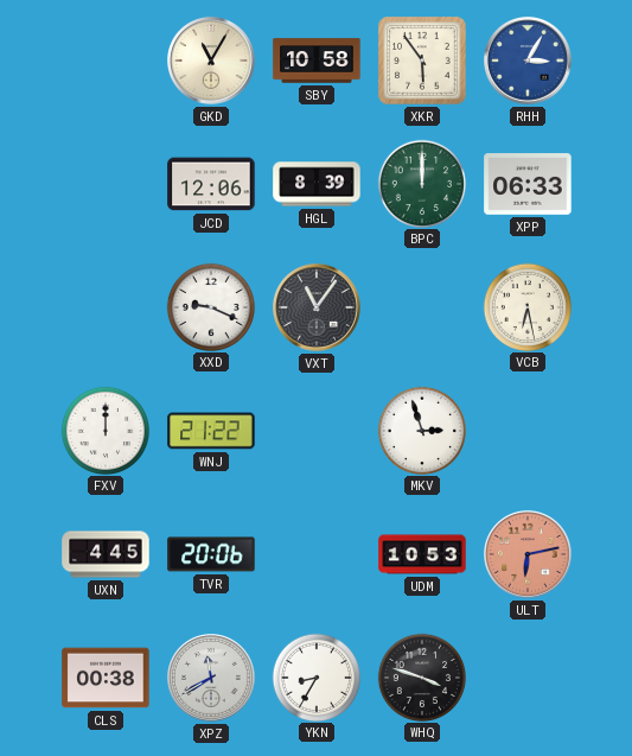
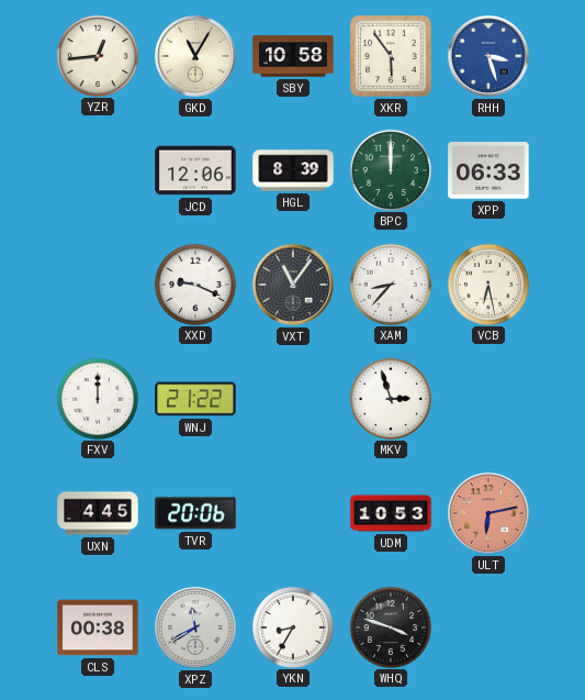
YZR: none -> 12:44
RHH: 3:05 -> 3:27
XAM: none -> 8:37
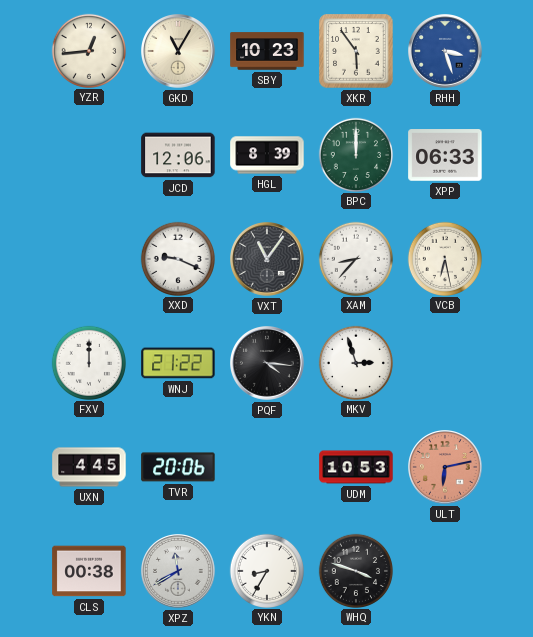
SBY: 10:58 -> 10:23
PQF: none -> 4:16
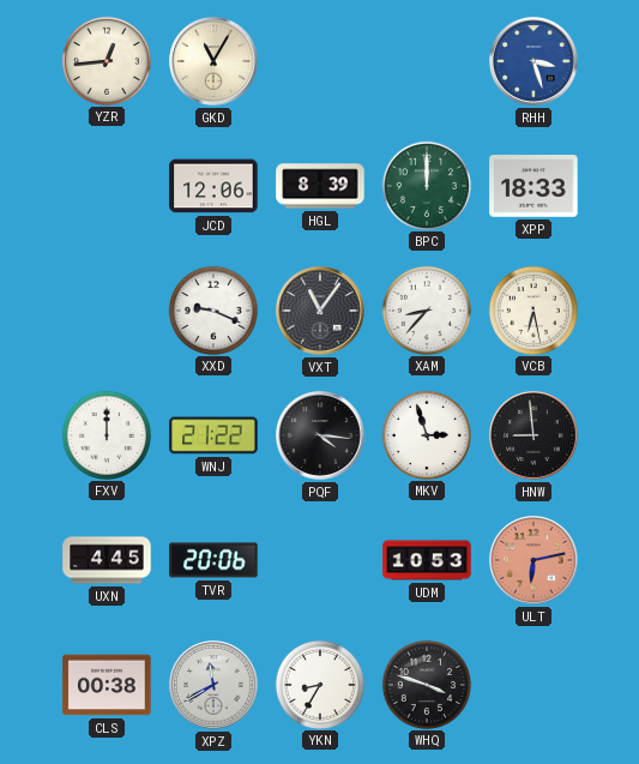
SBY: 10:23 -> none
XKR: 5:54 -> none
XPP: 06:33 -> 18:33
HNW: none -> 8:59
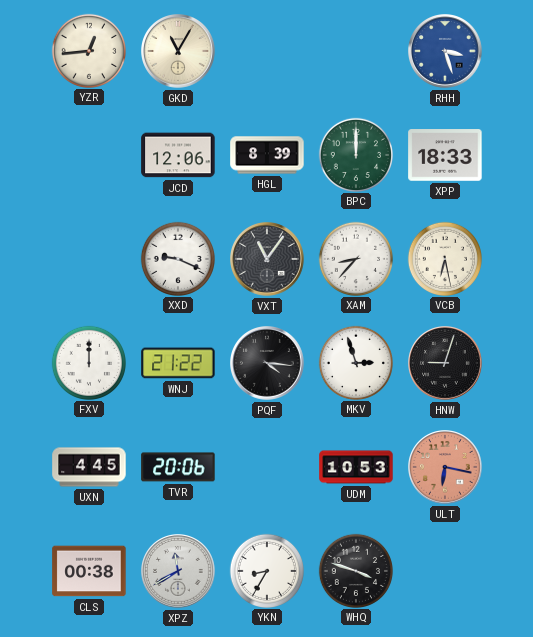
HNW: 8:59 -> 9:03
ULT: 6:13 -> 6:17
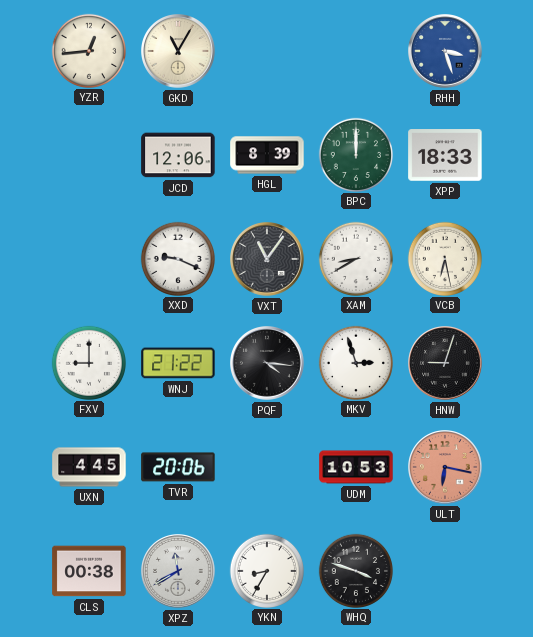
XAM: 8:37 -> 8:40
FXV: 12:00 -> 9:00
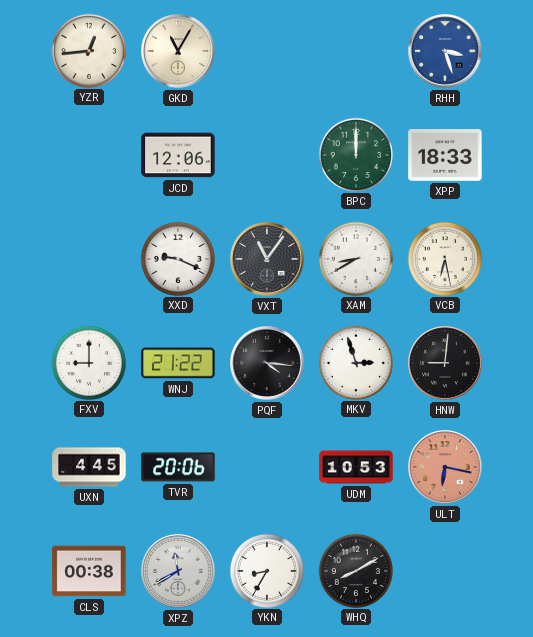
HGL: 8:39 -> none
HNW: 9:03 -> 9:01
WHQ: 3:48 -> 8:10
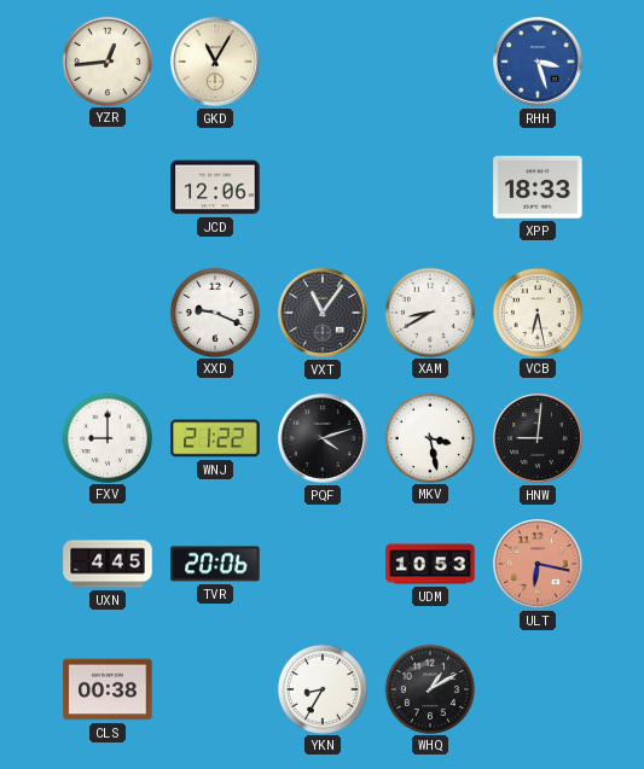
BPC: 12:00 -> none
PQF: 4:16 -> 4:12
MKV: 2:57 -> 3:28
XPZ: 11:40 -> none
WHQ: 8:10 -> 1:10
